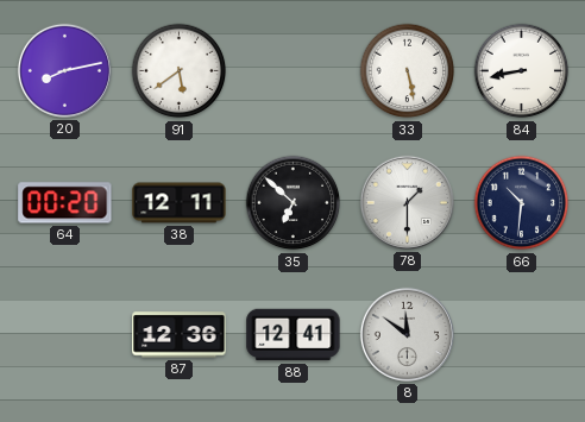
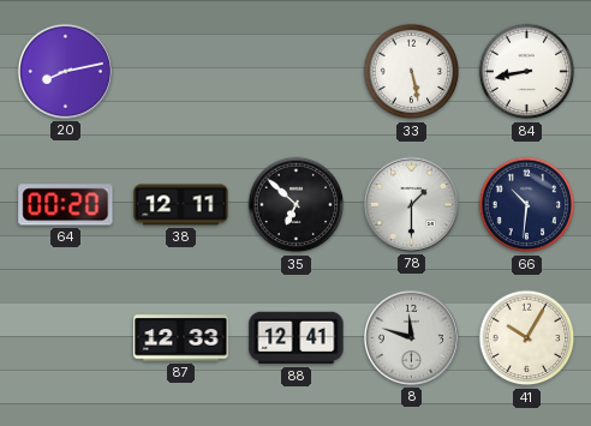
91: 5:39 -> none
87: 12:36 -> 12:33
8: 11:51 -> 11:48
41: none -> 10:05
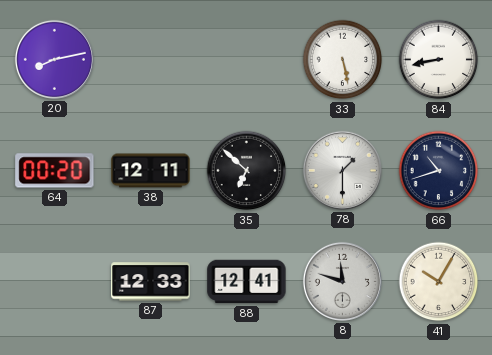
66: 10:31 -> 10:42
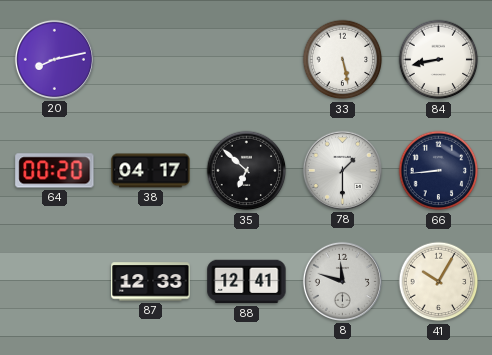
38: 12:11 -> 04:17
66: 10:42 -> 8:44
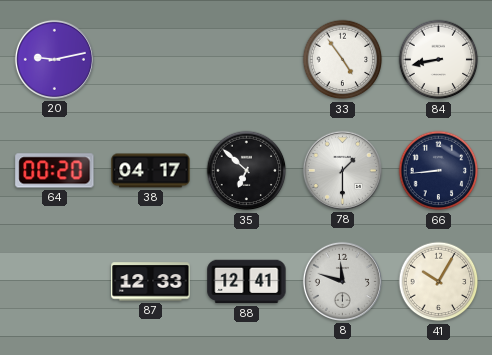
20: 8:13 -> 9:13
33: 5:28 -> 4:54
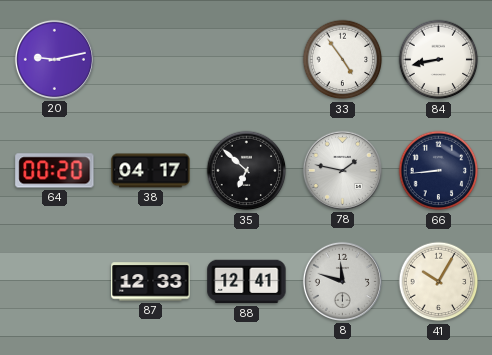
78: 1:30 -> 1:47
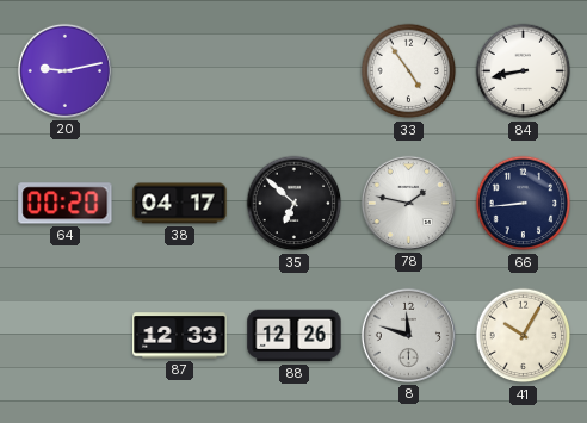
88: 12:41 -> 12:26
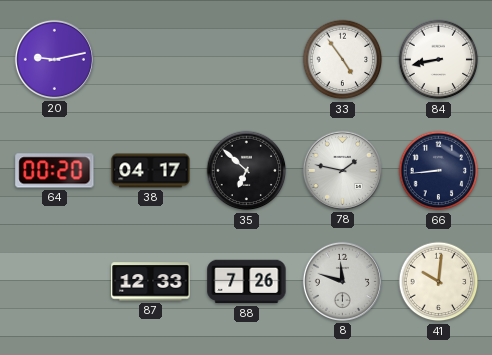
88: 12:26 -> 7:26
41: 10:05 -> 10:01
